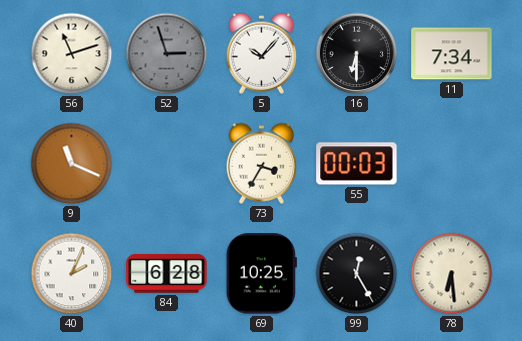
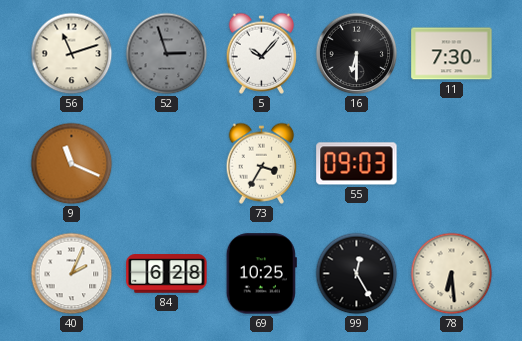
11: 7:34 -> 7:30
55: 00:03 -> 09:03
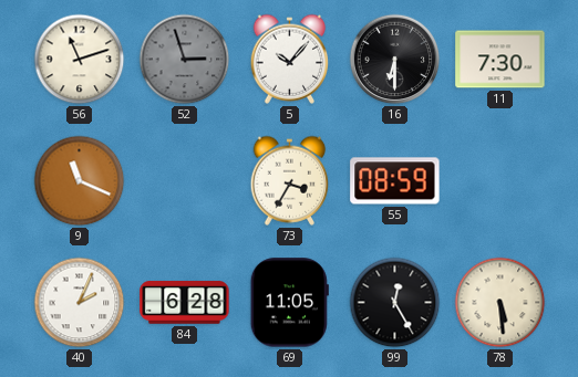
55: 09:03 -> 08:59
69: 10:25 -> 11:05
78: 6:29 -> 5:29
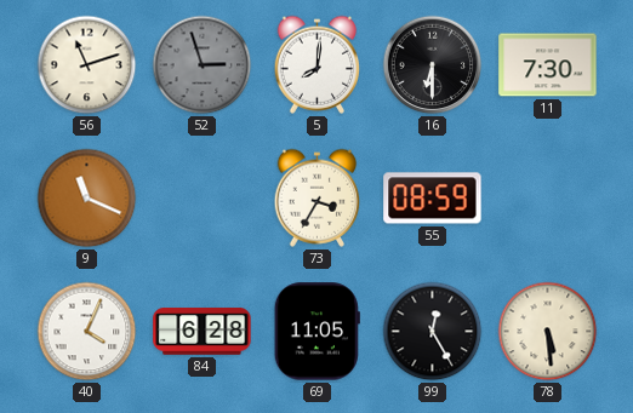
5: 10:07 -> 8:01
40: 2:04 -> 4:04
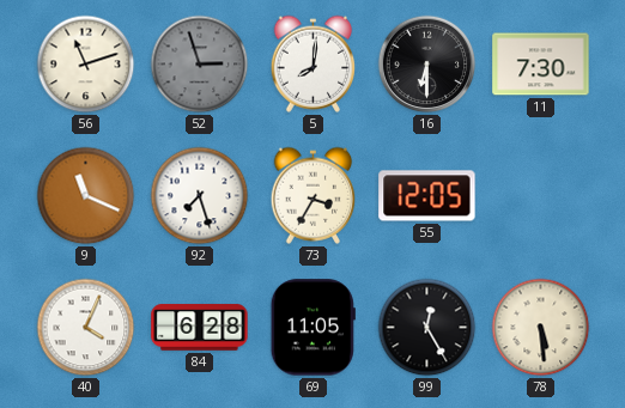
92: none -> 7:27
55: 08:59 -> 12:05
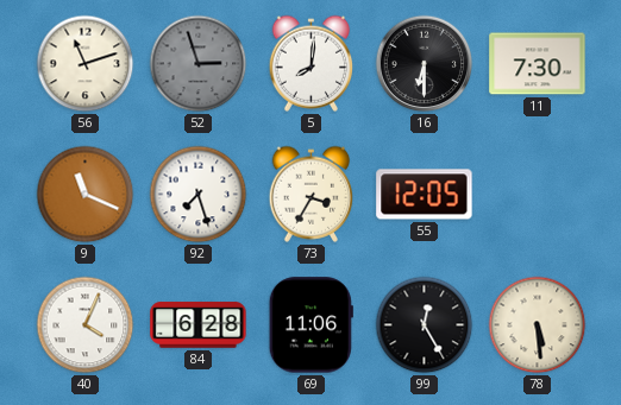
69: 11:05 -> 11:06
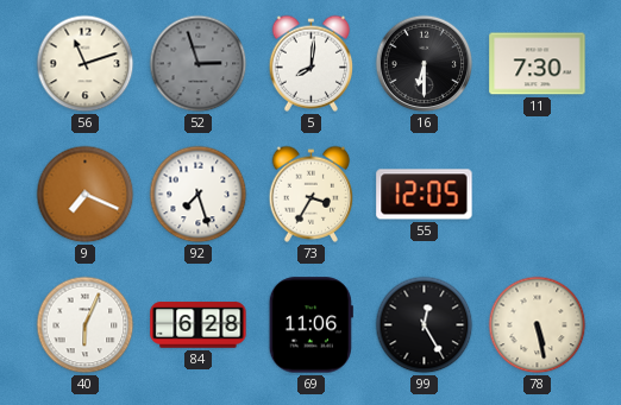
9: 11:19 -> 7:19
40: 4:04 -> 6:04
78: 5:29 -> 5:28
